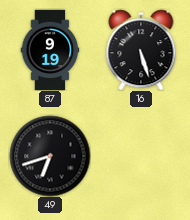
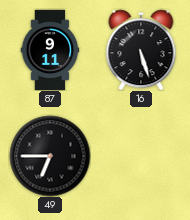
87: 9:19 -> 9:11
49: 6:42 -> 6:45
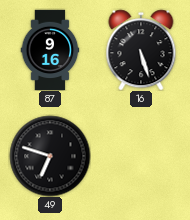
87: 9:11 -> 9:16
49: 6:45 -> 6:48
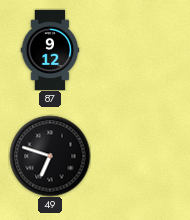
87: 9:16 -> 9:12
16: 5:27 -> none
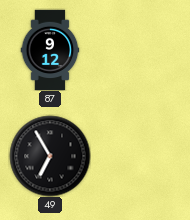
49: 6:48 -> 6:55
